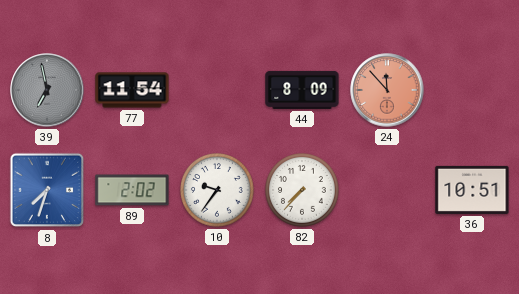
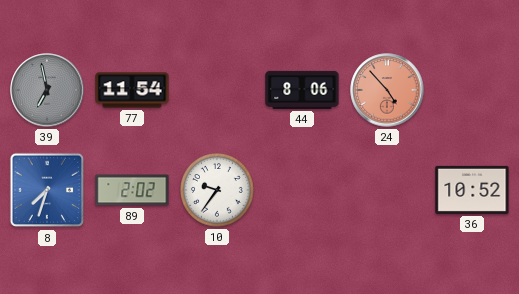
44: 8:09 -> 8:06
24: 11:53 -> 4:53
82: 7:37 -> none
36: 10:51 -> 10:52
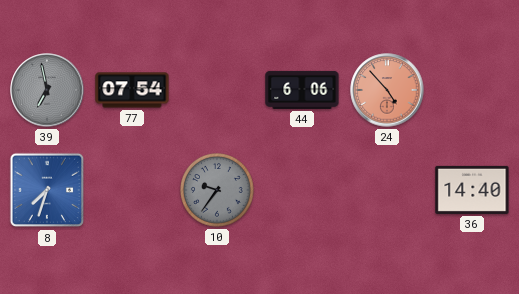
77: 11:54 -> 07:54
44: 8:06 -> 6:06
89: 2:02 -> none
10 dial: white -> grey
36: 10:52 -> 14:40
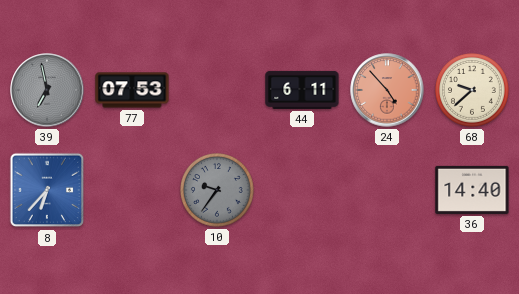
77: 07:54 -> 07:53
44: 6:06 -> 6:11
68: none -> 9:38
8: 7:33 -> 6:37
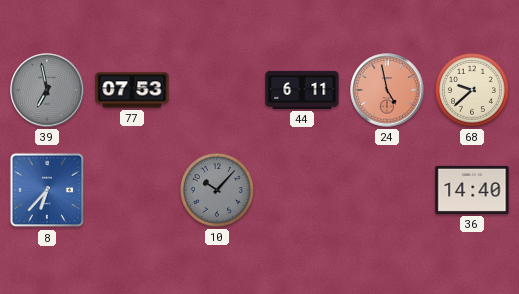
24: 4:53 -> 4:58
10: 9:36 -> 10:07
